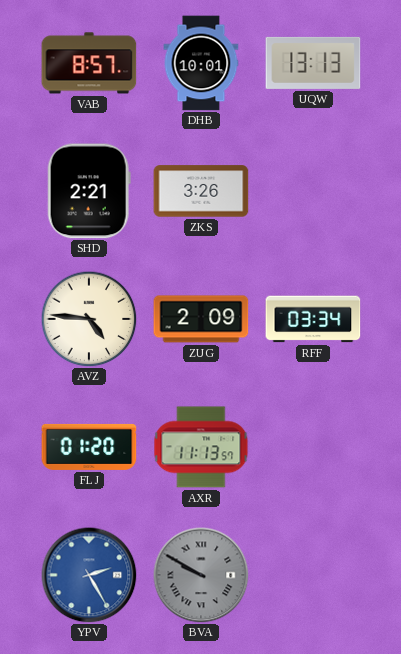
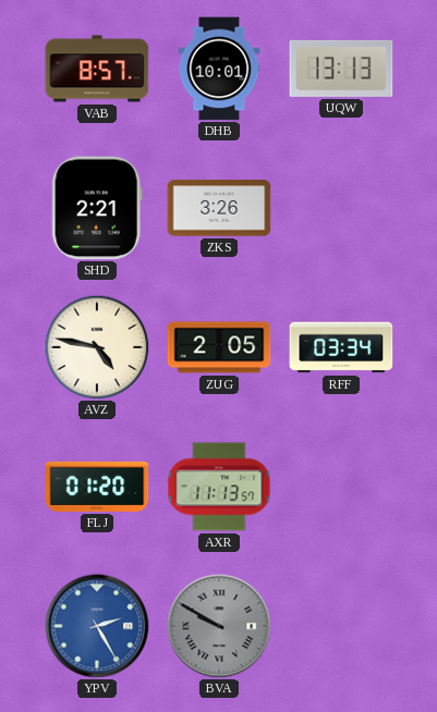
AVZ: 4:46 -> 4:47
ZUG: 2:09 -> 2:05
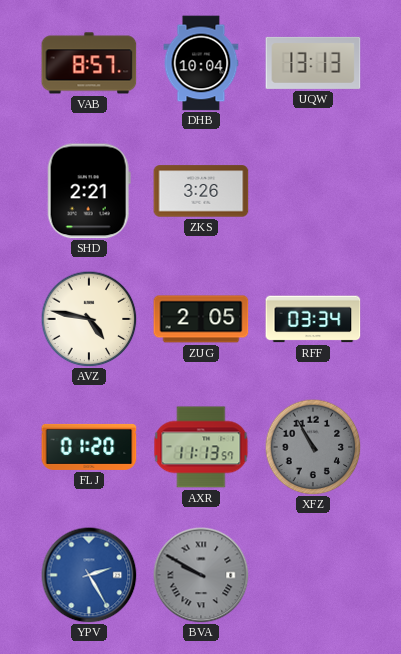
DHB: 10:01 -> 10:04
XFZ: none -> 10:55
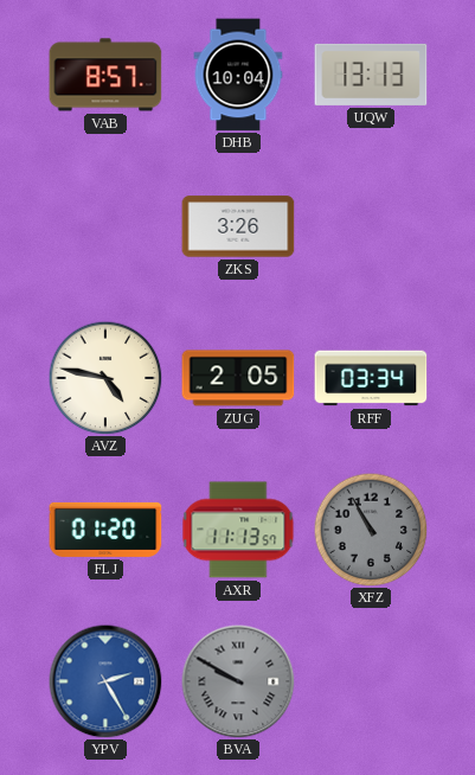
SHD: 2:21 -> none
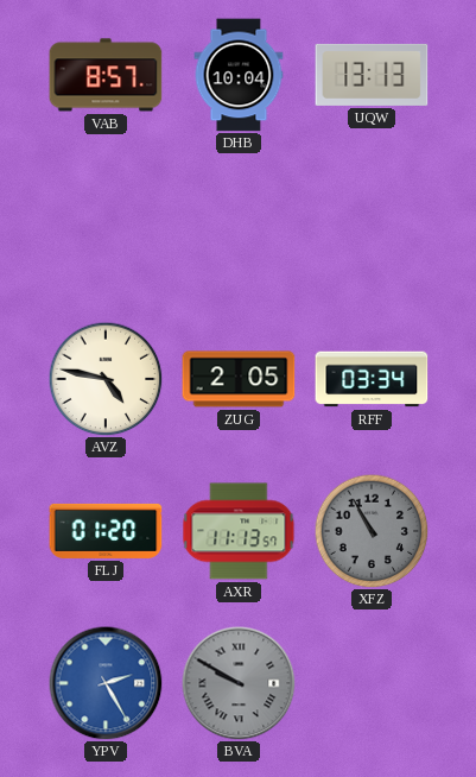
ZKS: 3:26 -> none
